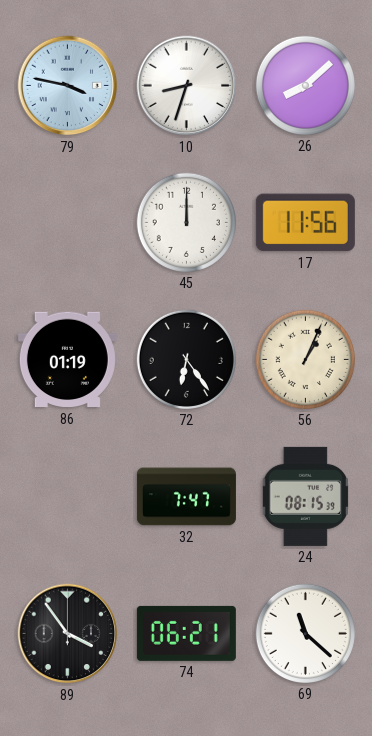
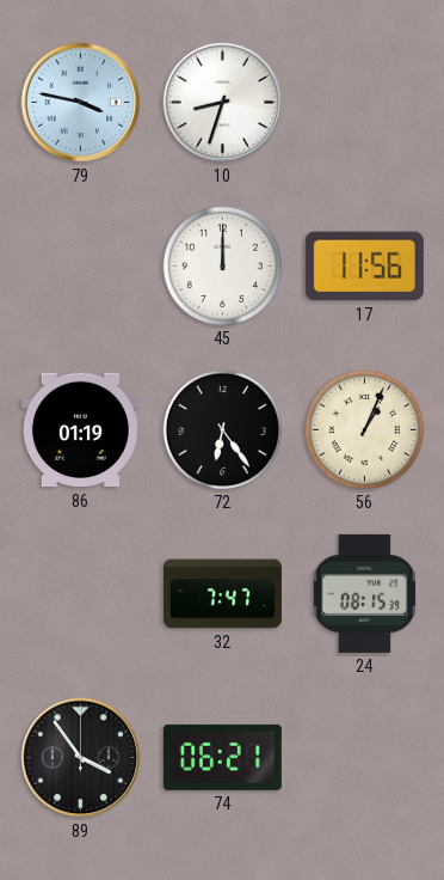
26: 8:08 -> none
69: 11:22 -> none
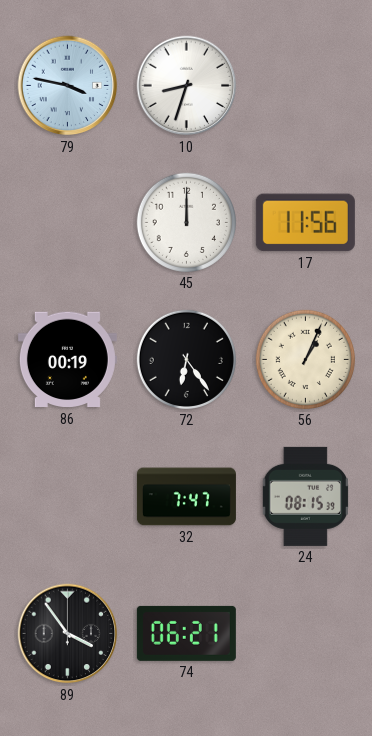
86: 01:19 -> 00:19
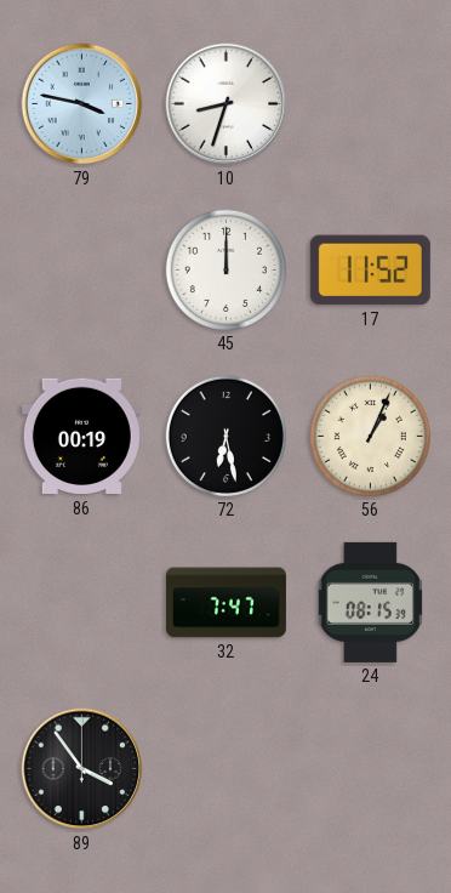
17: 11:56 -> 11:52
72: 6:24 -> 6:28
74: 06:21 -> none
